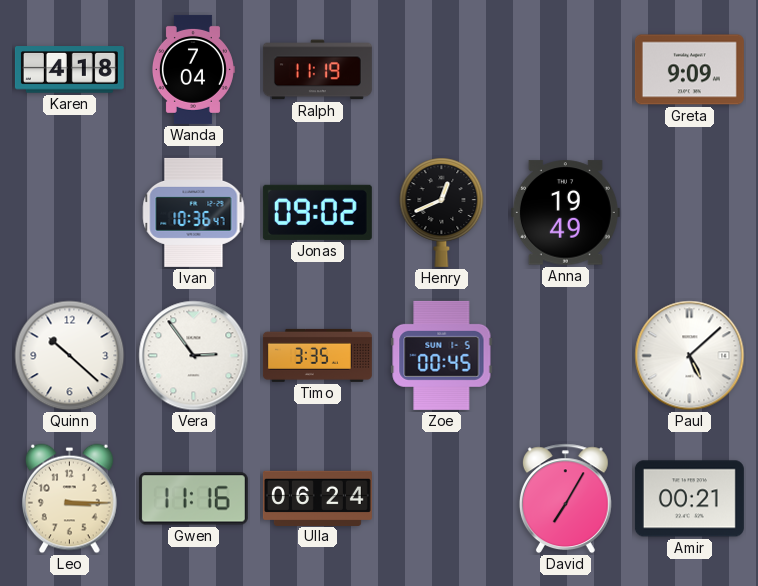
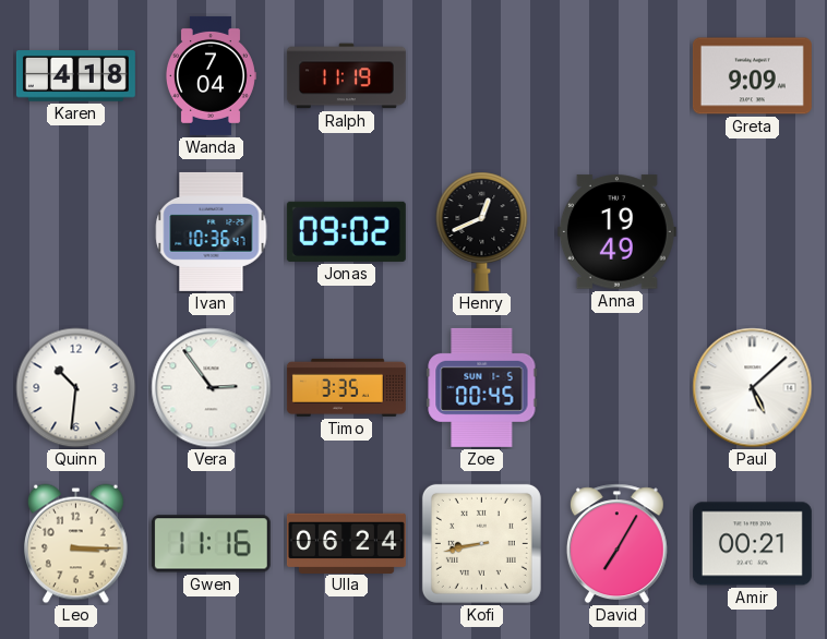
Quinn: 10:22 -> 10:31
Kofi: none -> 8:43
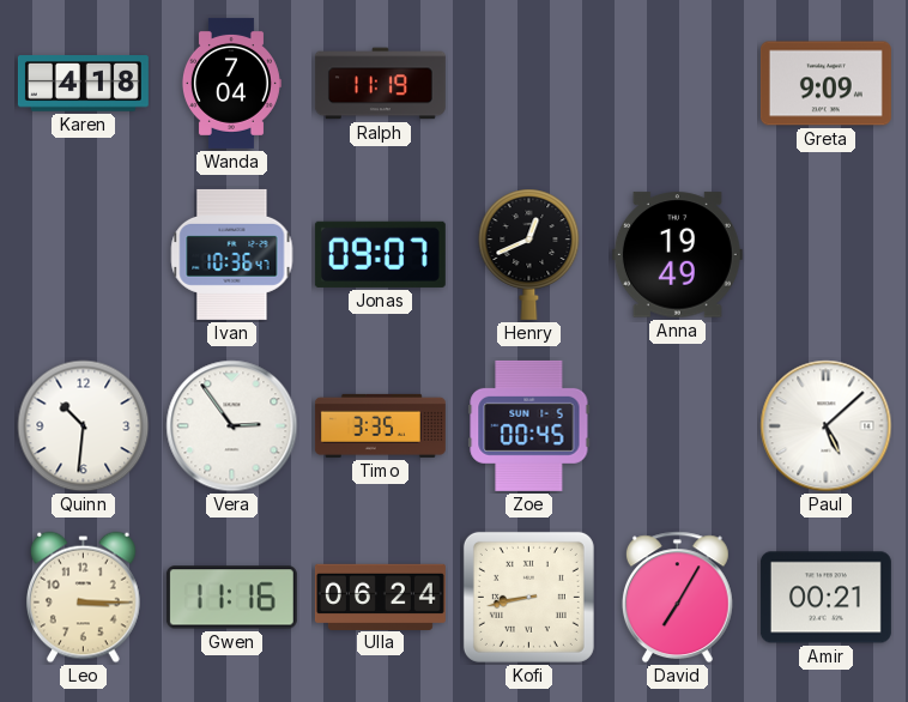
Jonas: 09:02 -> 09:07
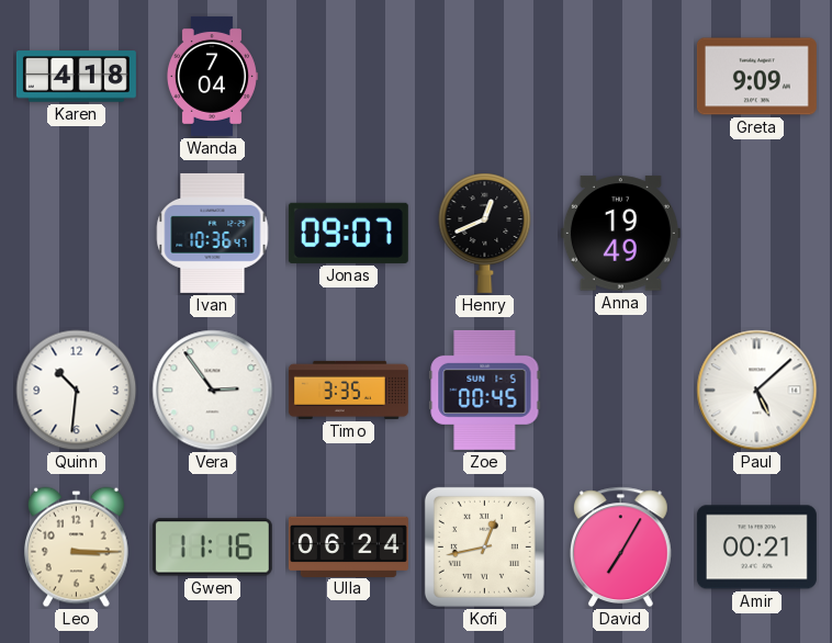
Ralph: 11:19 -> none
Kofi: 8:43 -> 12:43
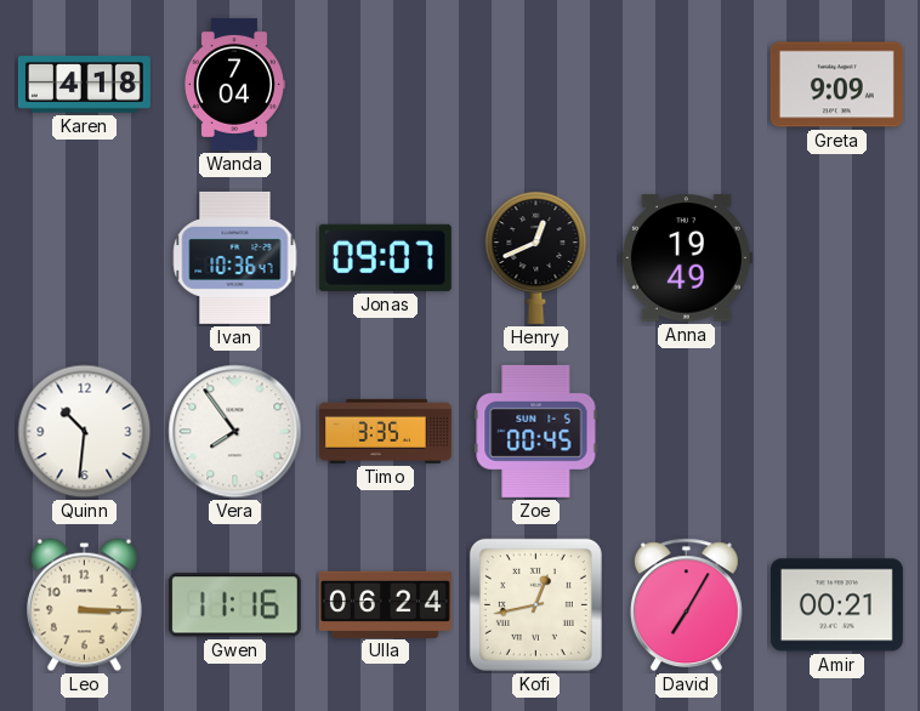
Vera: 2:54 -> 7:54
Paul: 5:08 -> none
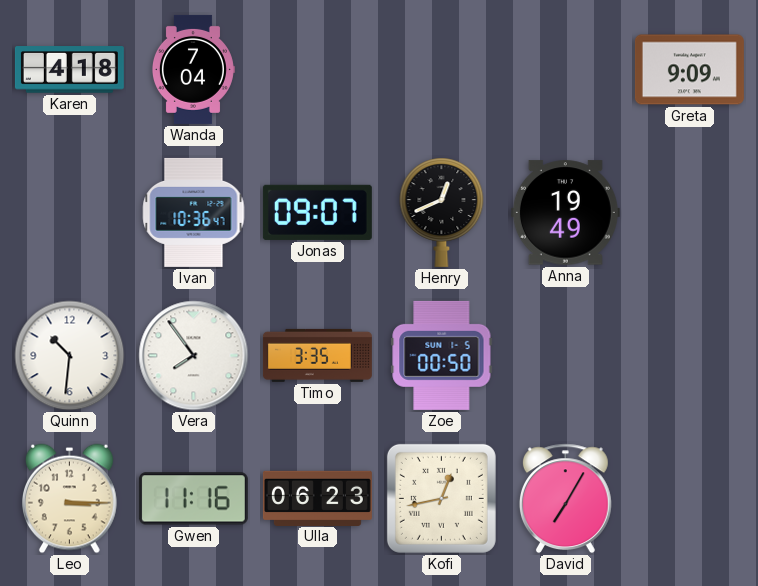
Zoe: 00:45 -> 00:50
Ulla: 06:24 -> 06:23
Amir: 00:21 -> none
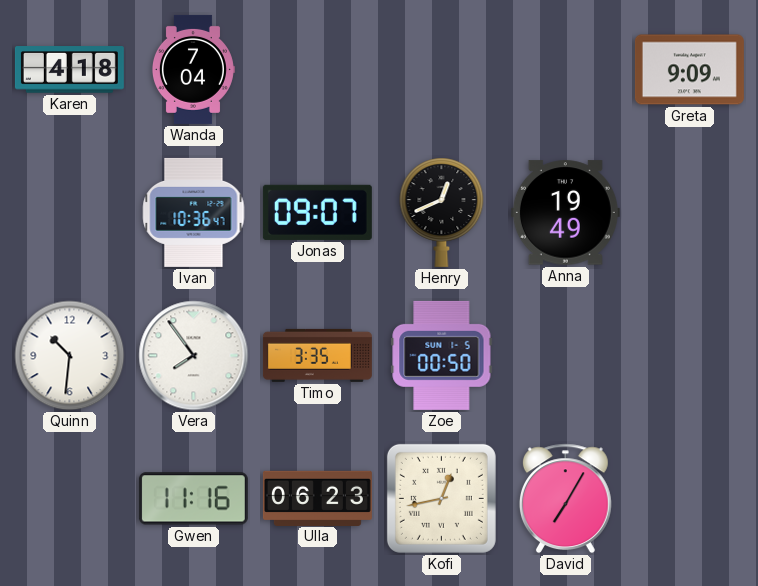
Leo: 3:15 -> none
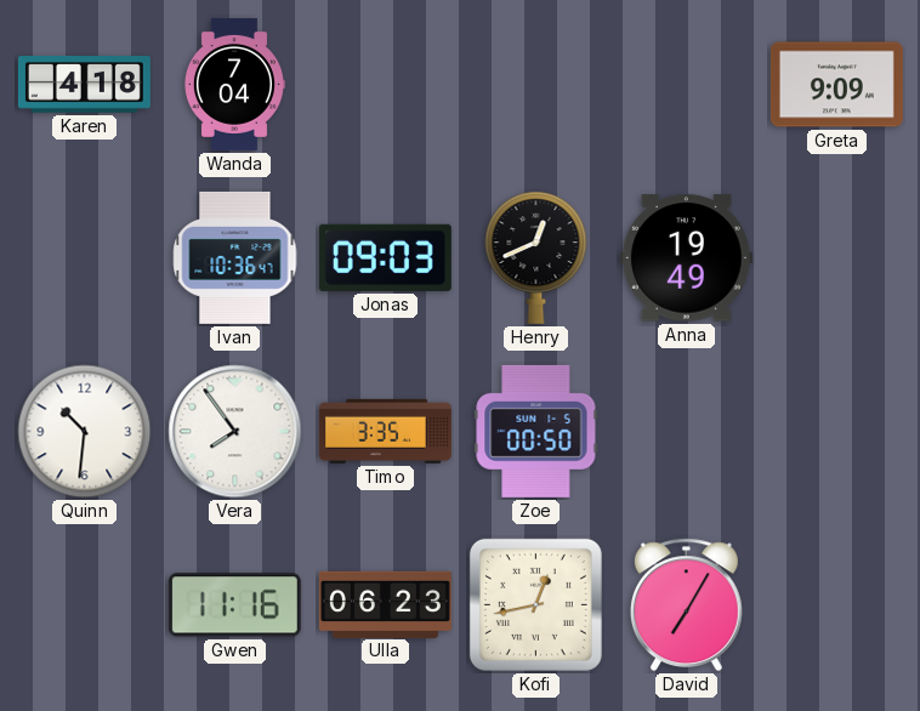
Jonas: 09:07 -> 09:03
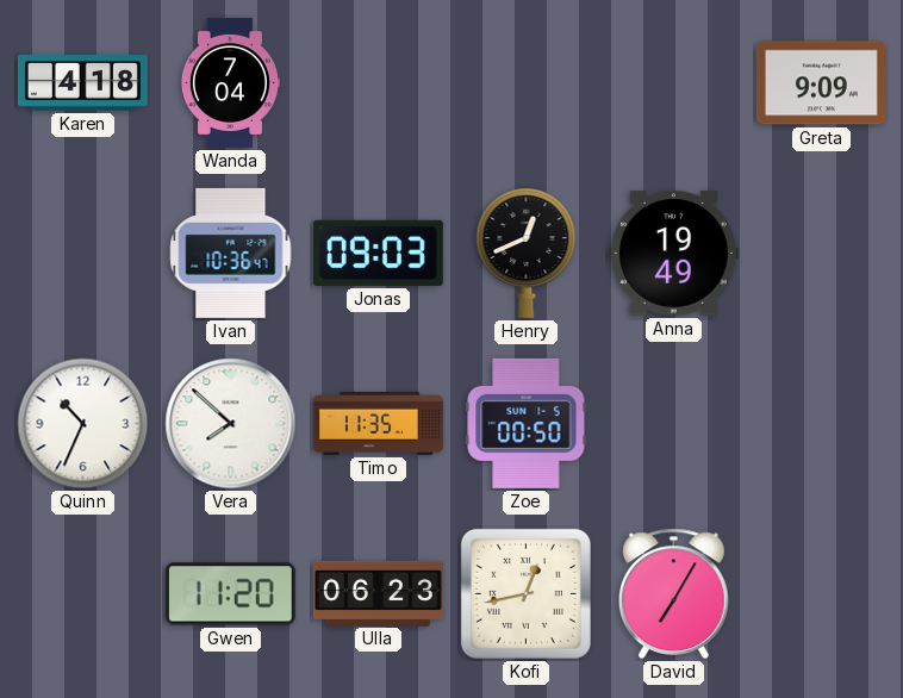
Quinn: 10:31 -> 10:34
Vera: 7:54 -> 7:52
Timo: 3:35 -> 11:35
Gwen: 11:16 -> 11:20
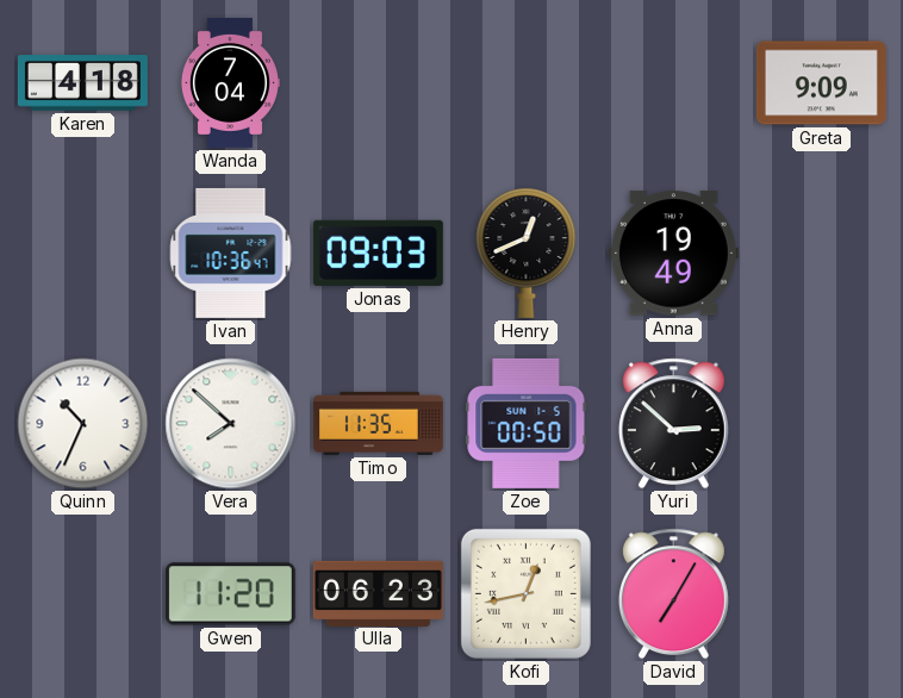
Yuri: none -> 2:52
